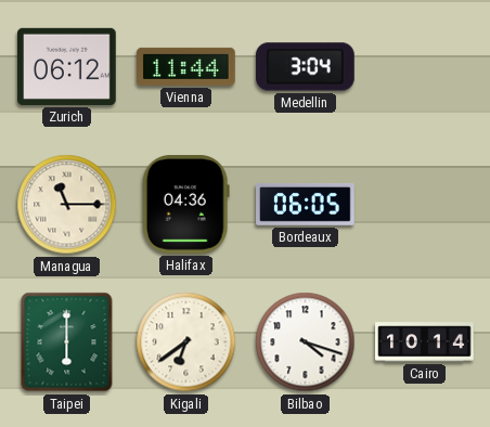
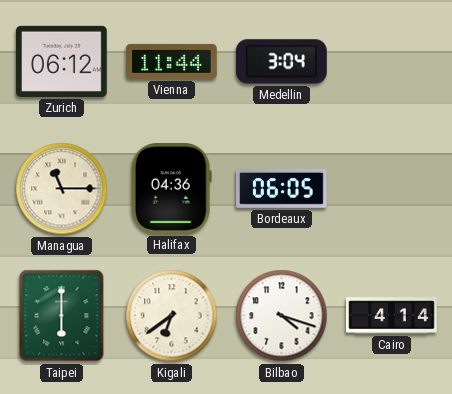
Cairo: 10:14 -> 4:14
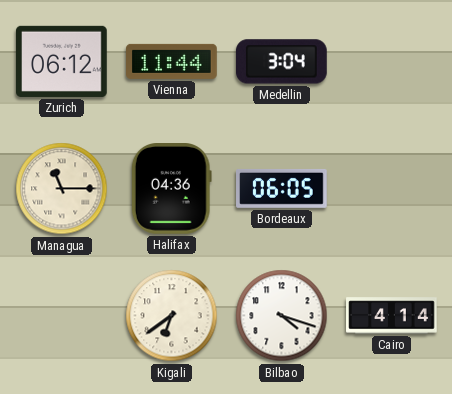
Taipei: 6:00 -> none
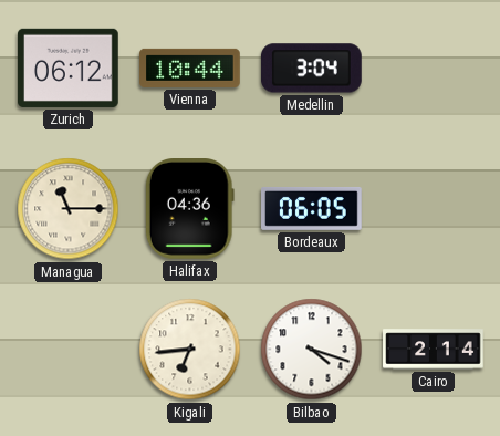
Vienna: 11:44 -> 10:44
Kigali: 6:39 -> 6:44
Cairo: 4:14 -> 2:14
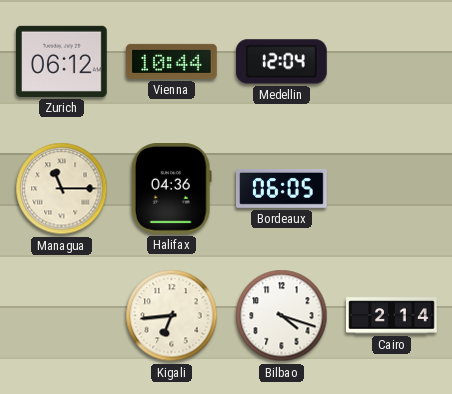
Medellin: 3:04 -> 12:04
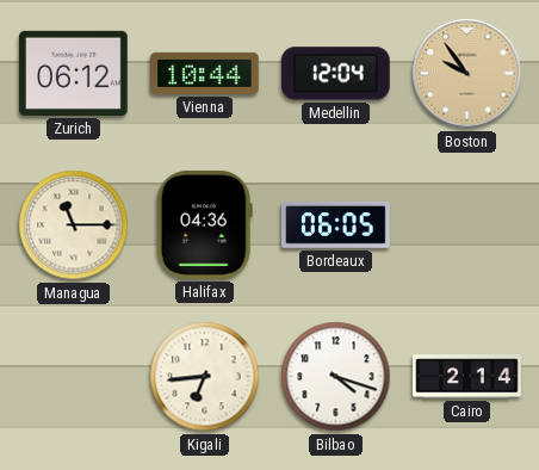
Boston: none -> 9:54
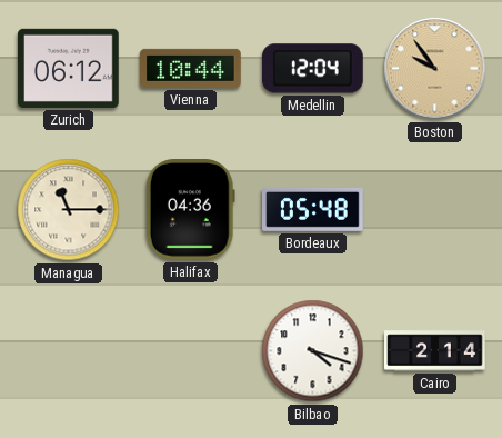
Bordeaux: 06:05 -> 05:48
Kigali: 6:44 -> none
